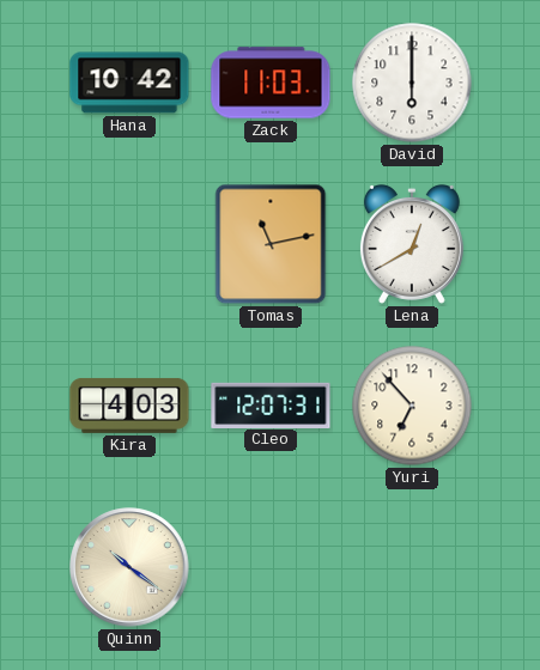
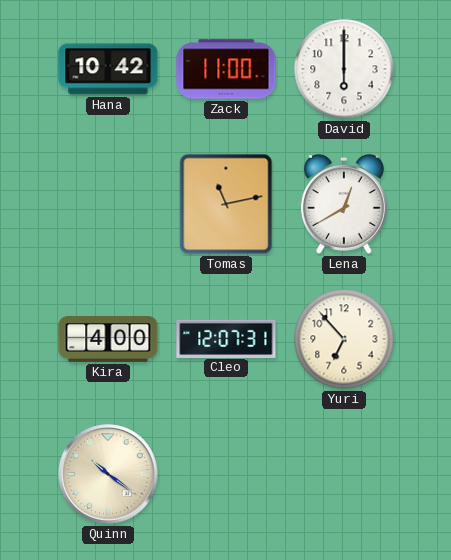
Zack: 11:03 -> 11:00
Kira: 4:03 -> 4:00
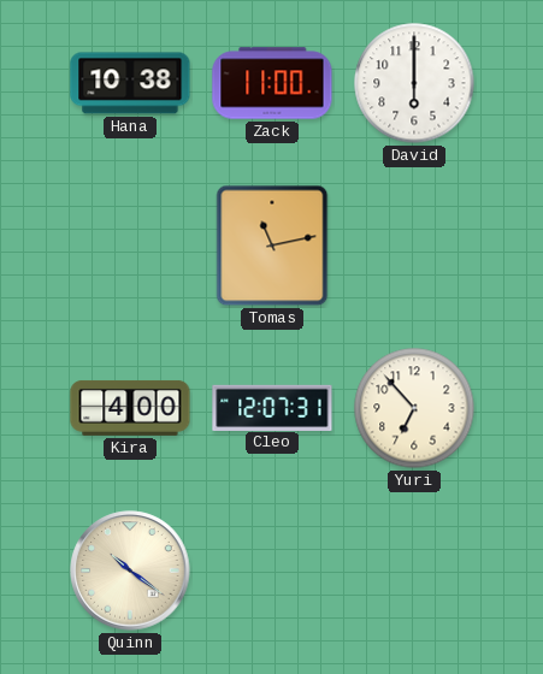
Hana: 10:42 -> 10:38
Lena: 12:40 -> none
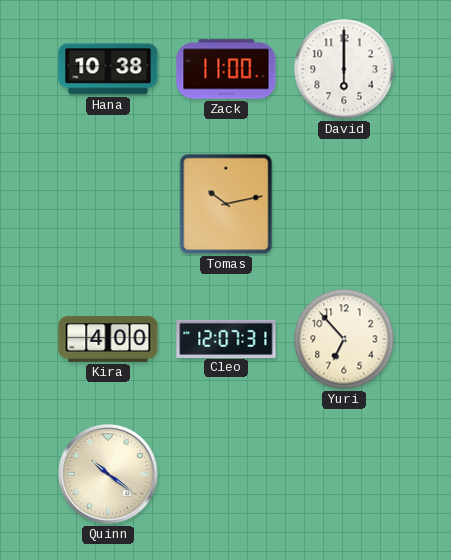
Tomas: 11:13 -> 10:13
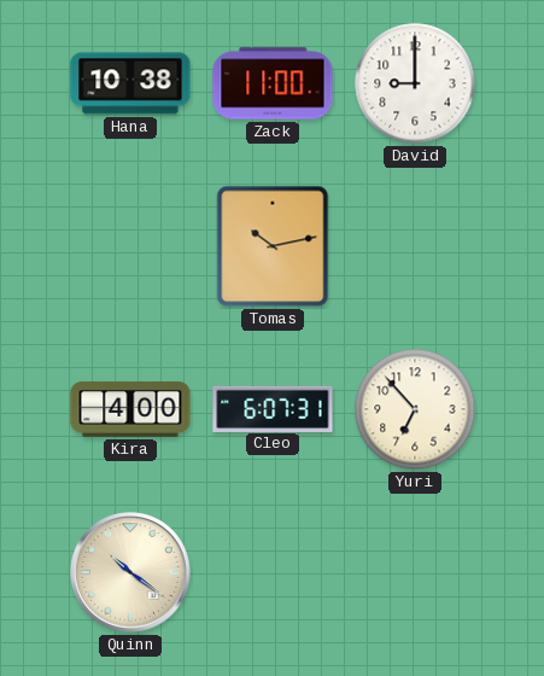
David: 6:00 -> 9:00
Cleo: 12:07 -> 6:07
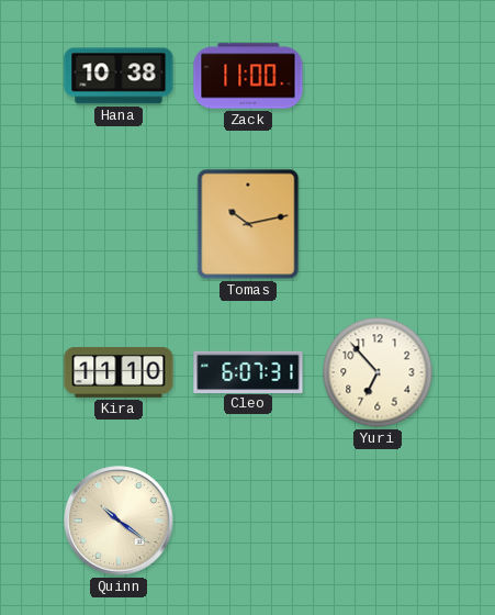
David: 9:00 -> none
Kira: 4:00 -> 11:10
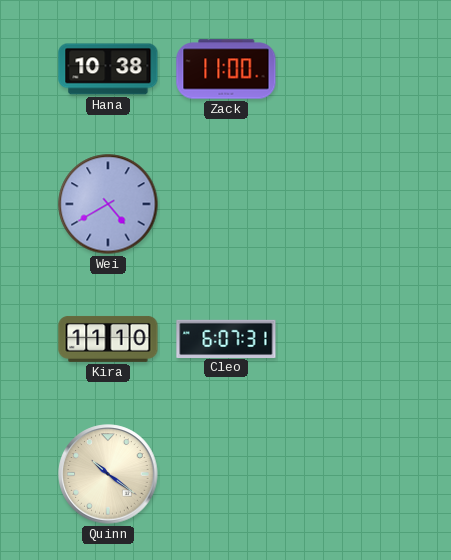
Wei: none -> 4:40
Tomas: 10:13 -> none
Yuri: 6:53 -> none
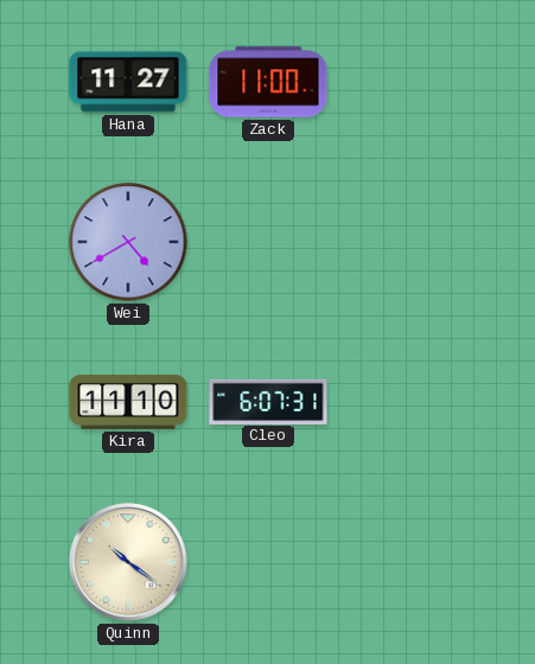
Hana: 10:38 -> 11:27
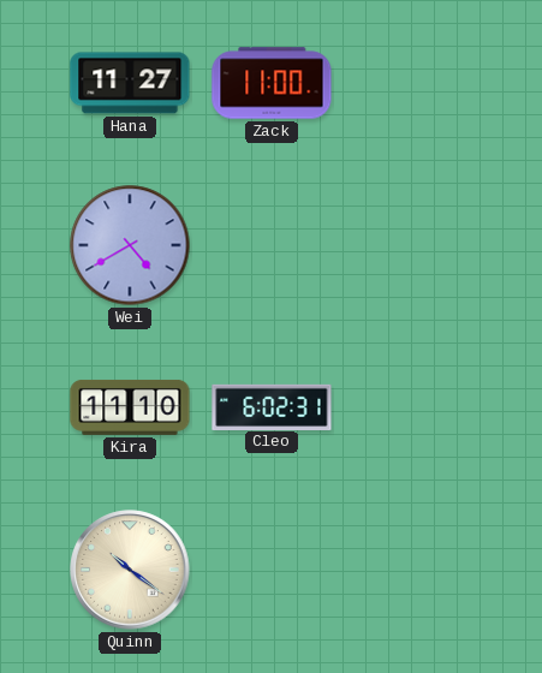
Cleo: 6:07 -> 6:02
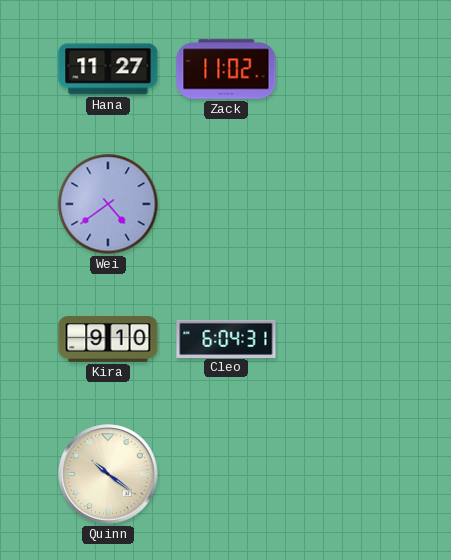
Zack: 11:00 -> 11:02
Wei: 4:40 -> 4:39
Kira: 11:10 -> 9:10
Cleo: 6:02 -> 6:04
